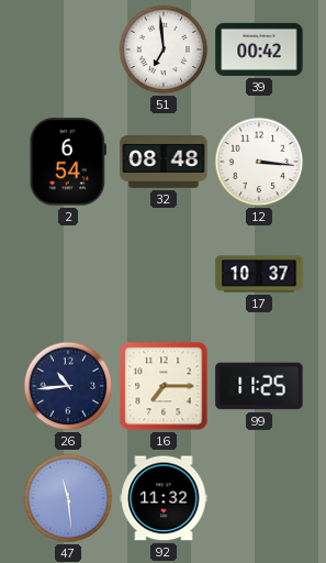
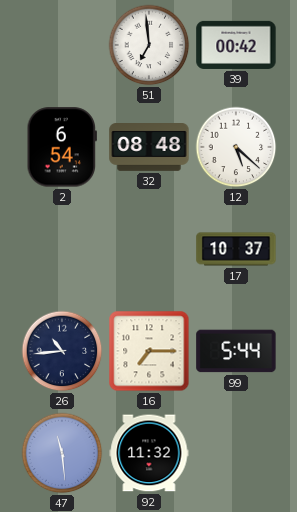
12: 3:16 -> 5:22
99: 11:25 -> 5:44
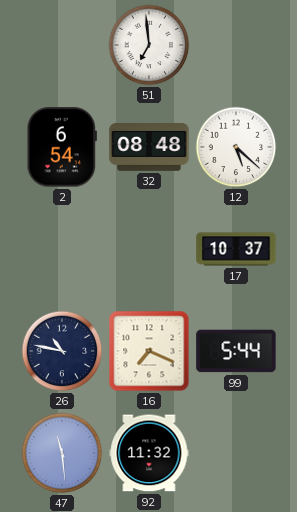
39: 00:42 -> none
26: 10:44 -> 10:47
16: 7:15 -> 7:19
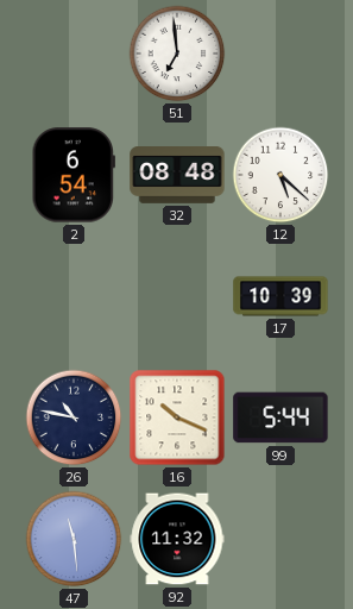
17: 10:37 -> 10:39
16: 7:19 -> 10:19
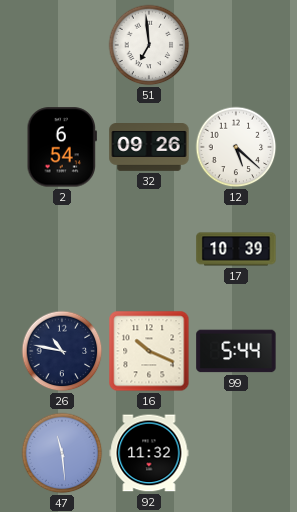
32: 08:48 -> 09:26
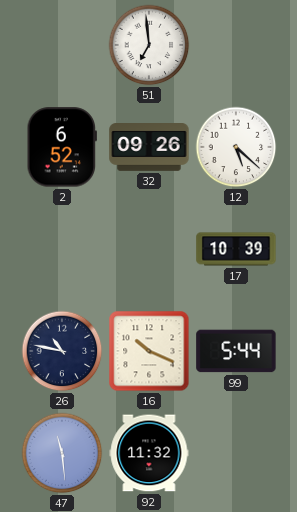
2: 6:54 -> 6:52
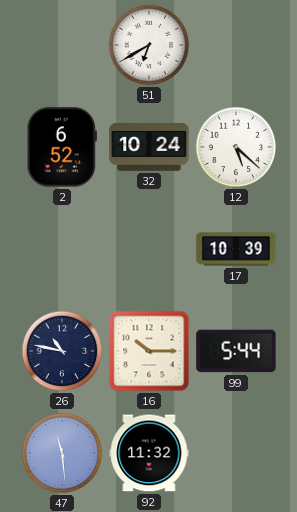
51: 6:59 -> 6:40
32: 09:26 -> 10:24
16: 10:19 -> 10:15
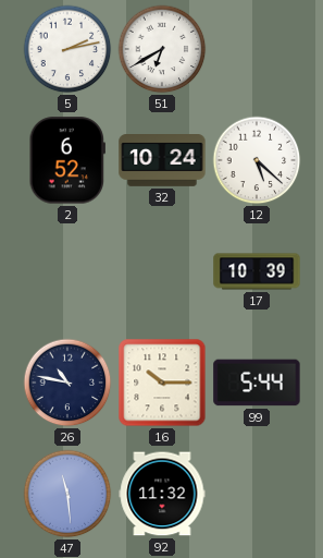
5: none -> 2:13
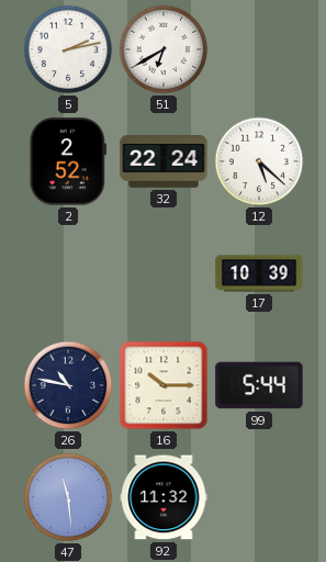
2: 6:52 -> 2:52
32: 10:24 -> 22:24
